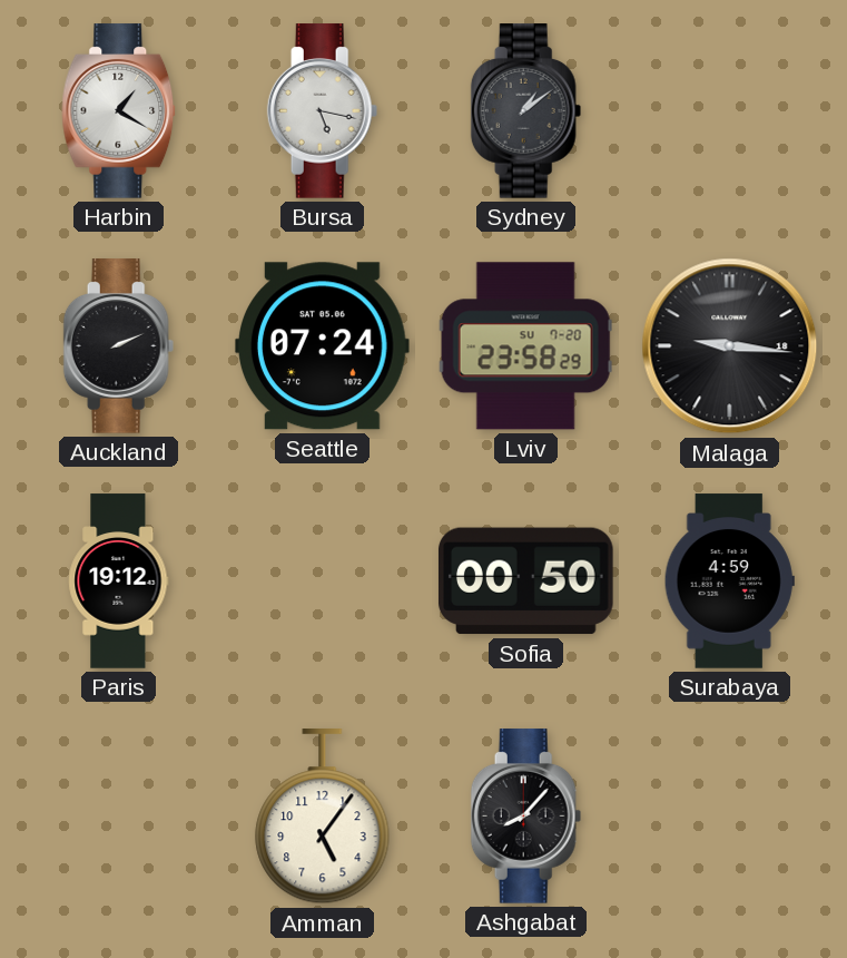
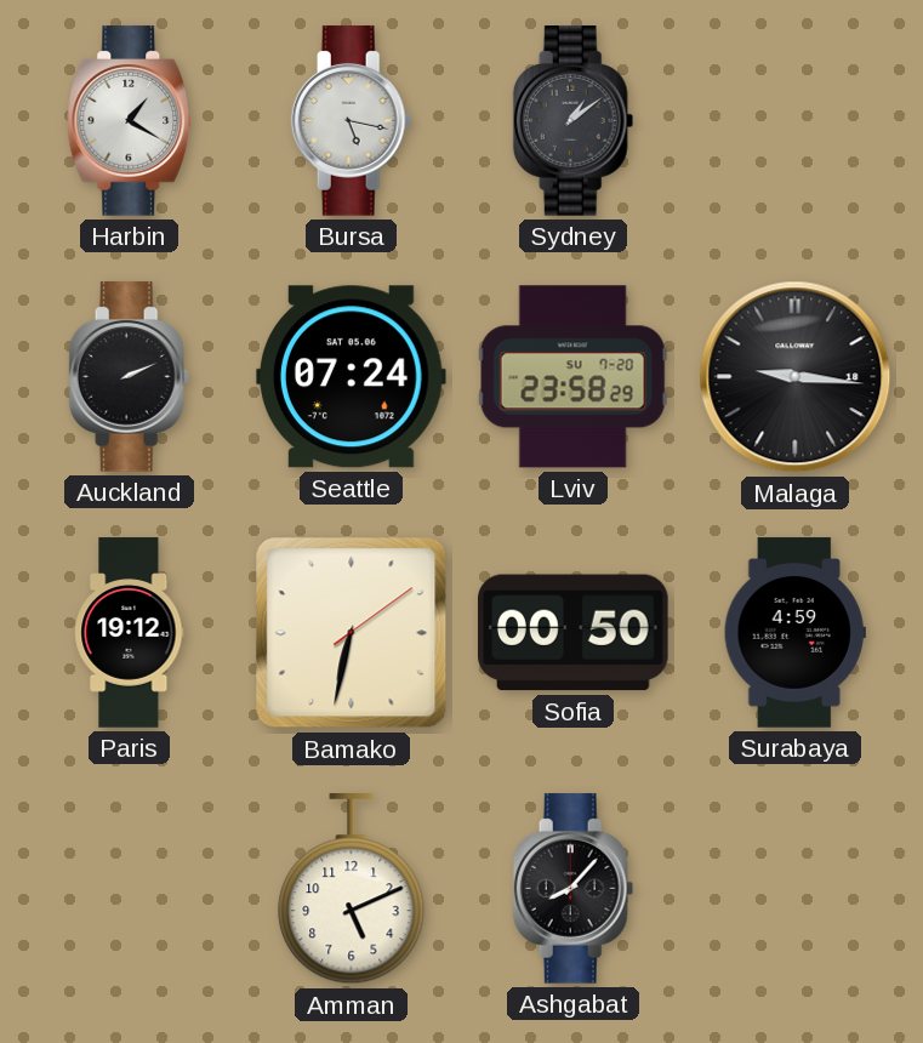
Bamako: none -> 6:32
Amman: 5:06 -> 5:11
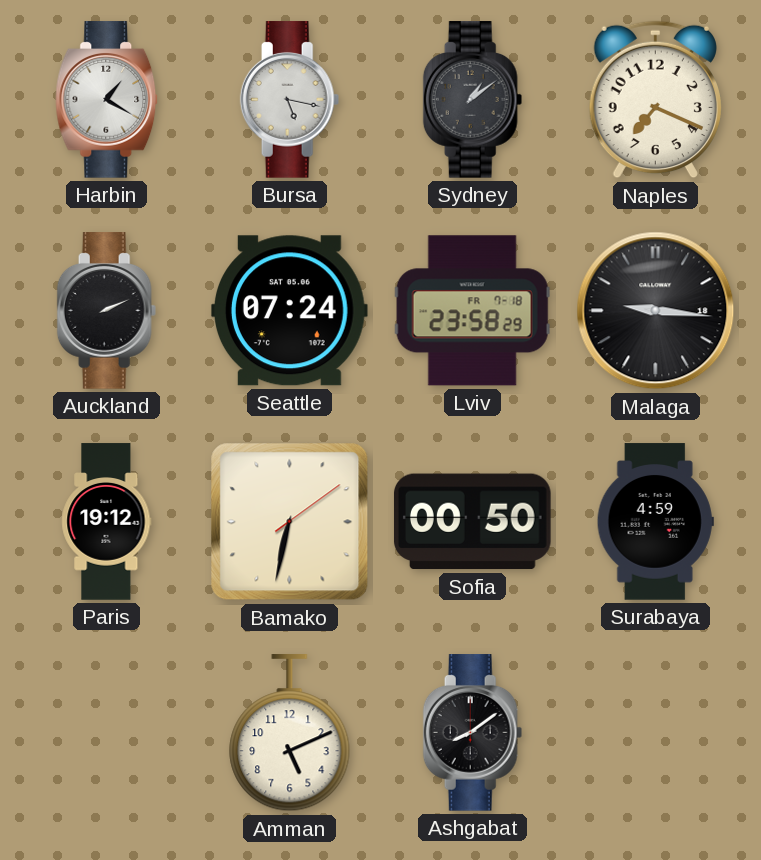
Naples: none -> 7:19
Lviv date: SU 7-20 -> FR 7-18
Ashgabat: 8:07 -> 8:09
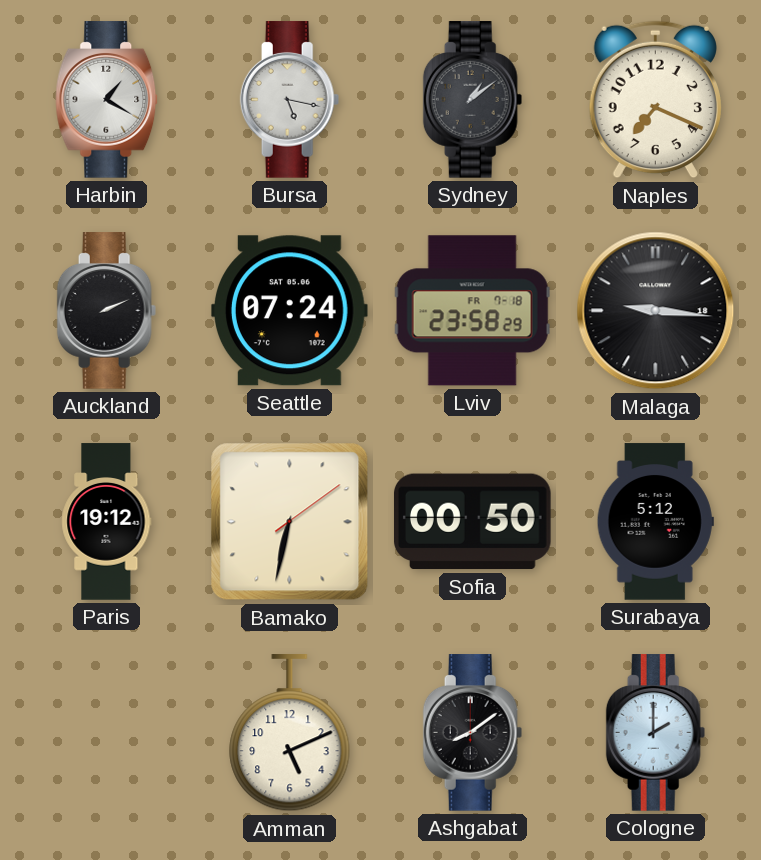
Surabaya: 4:59 -> 5:12
Cologne: none -> 2:00
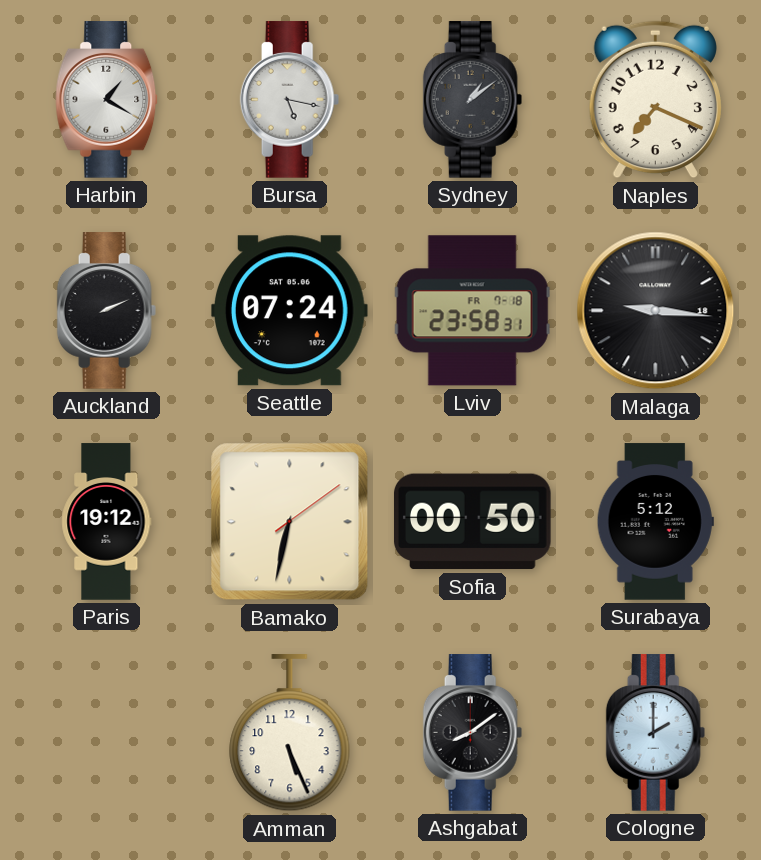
Lviv: 23:58:29 -> 23:58:31
Amman: 5:11 -> 5:26
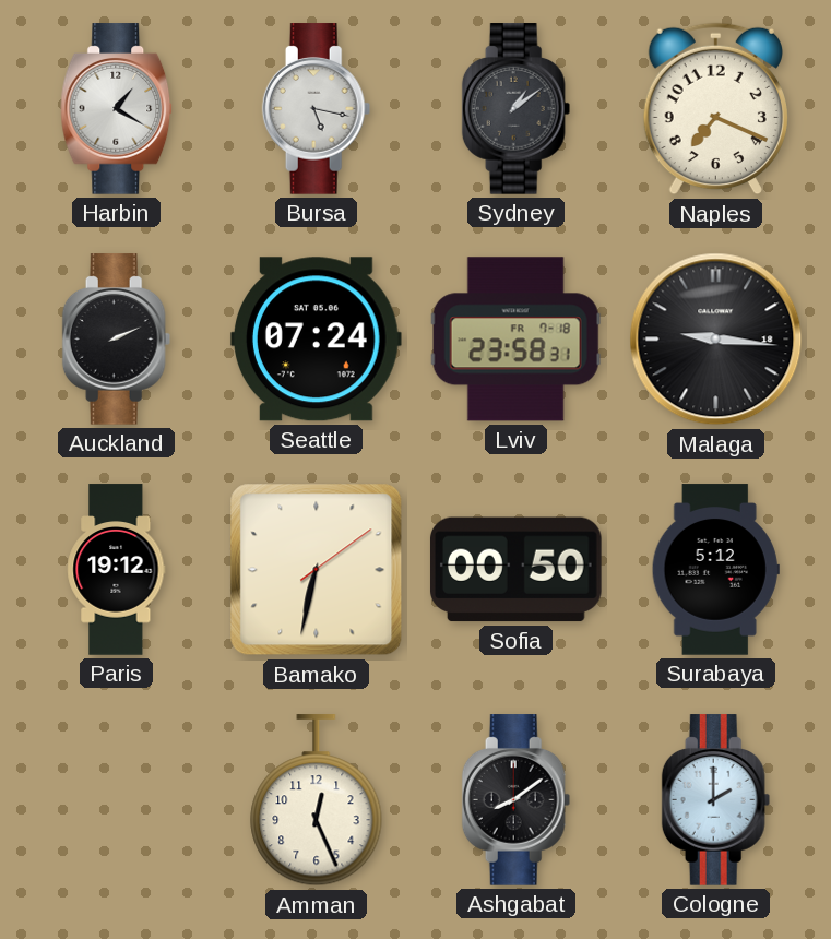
Amman: 5:26 -> 12:26
